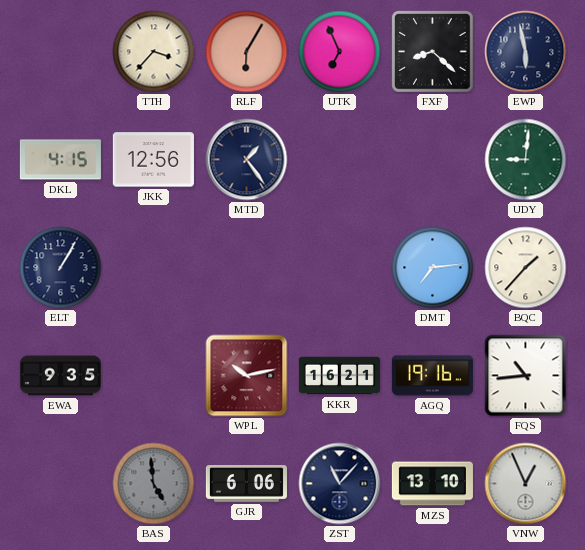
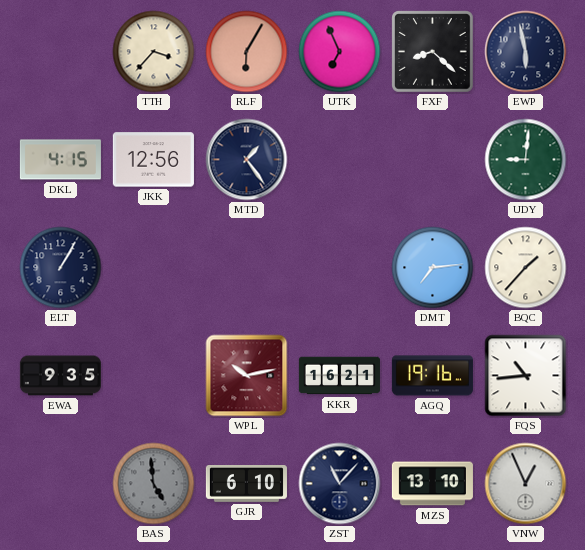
GJR: 6:06 -> 6:10
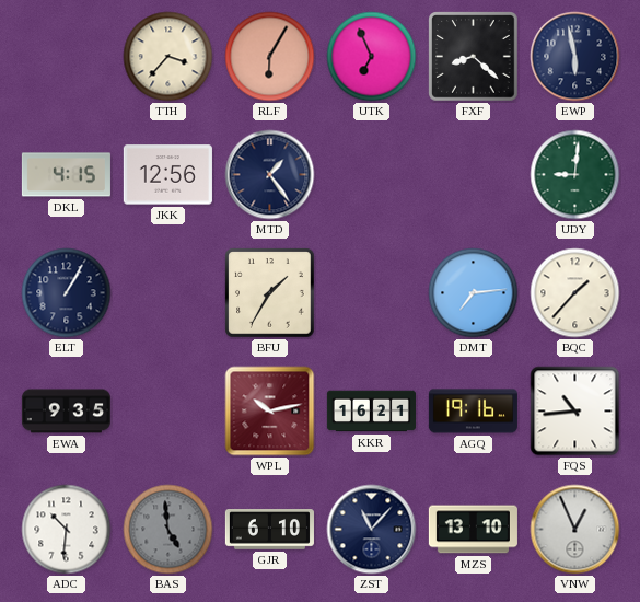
BFU: none -> 1:35
ADC: none -> 10:31
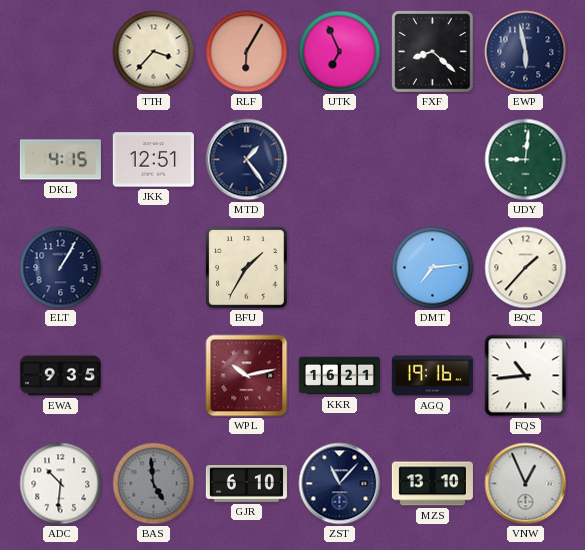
JKK: 12:56 -> 12:51
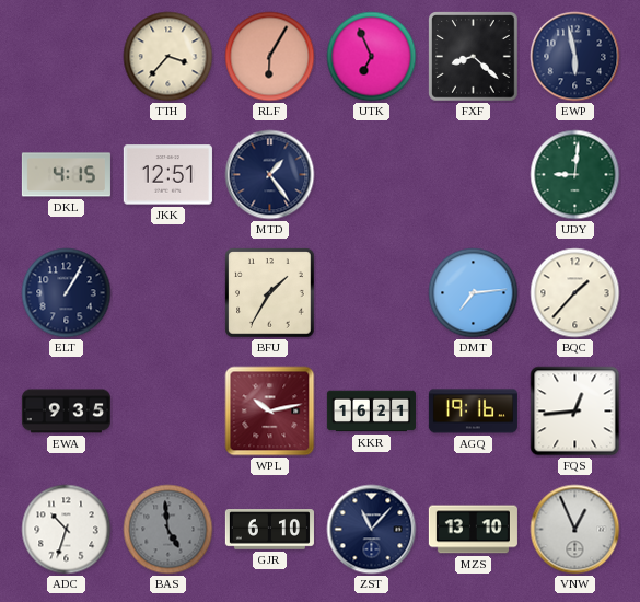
FQS: 10:44 -> 12:44
ADC: 10:31 -> 10:33
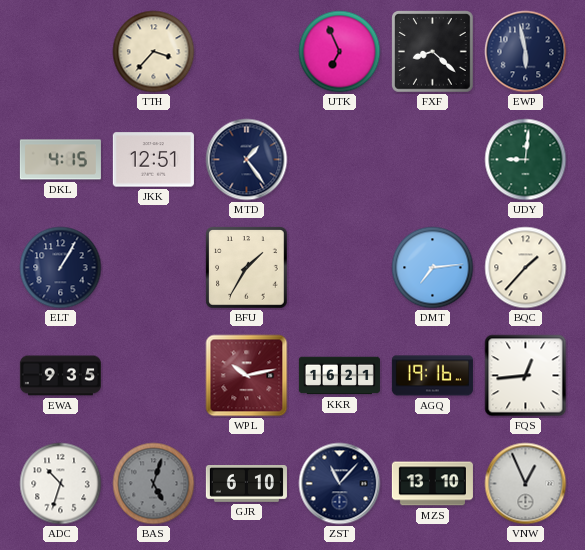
RLF: 6:05 -> none
BAS: 4:59 -> 5:03
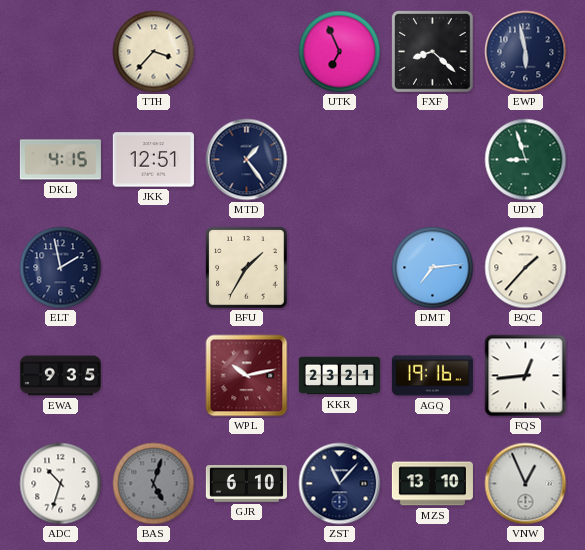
UDY: 9:01 -> 8:57
ELT: 1:05 -> 1:58
KKR: 16:21 -> 23:21
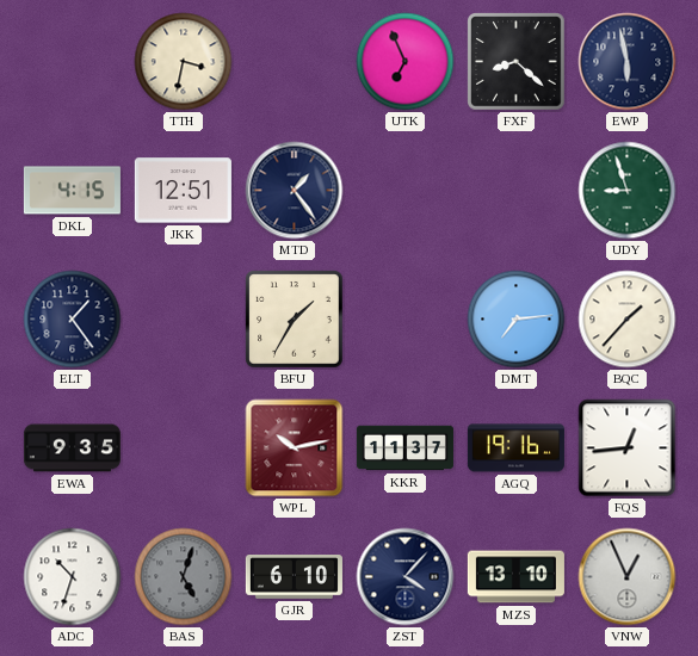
TTH: 3:37 -> 3:32
ELT: 1:58 -> 1:24
KKR: 23:21 -> 11:37
ZST: 11:07 -> 4:07
